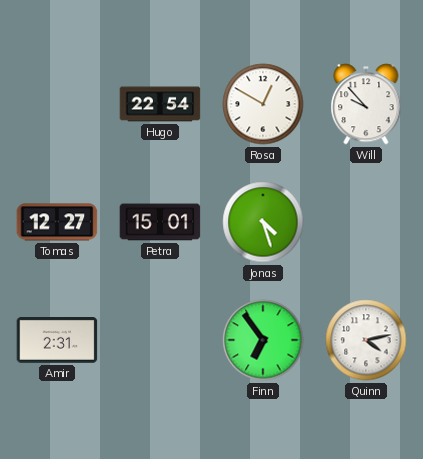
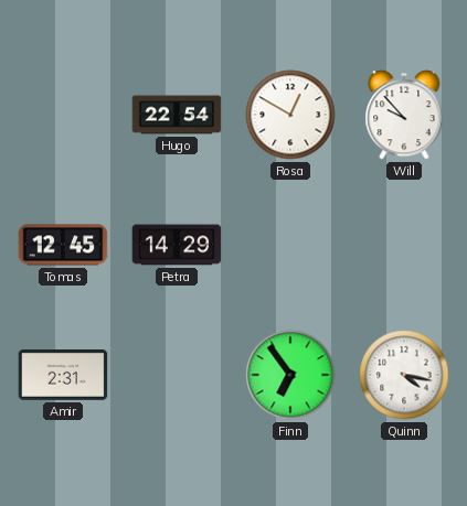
Tomas: 12:27 -> 12:45
Petra: 15:01 -> 14:29
Jonas: 4:27 -> none
Quinn: 4:13 -> 4:17
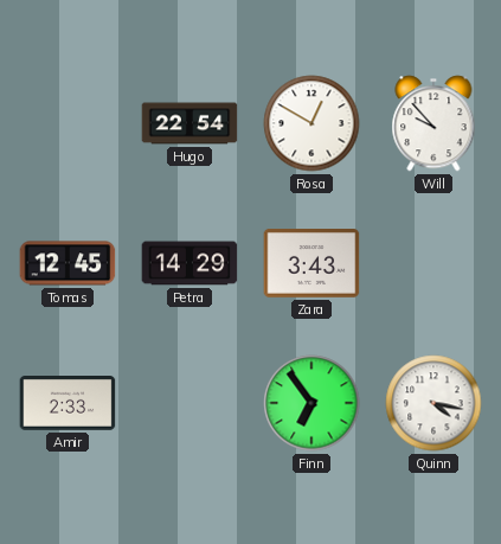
Zara: none -> 3:43
Amir: 2:31 -> 2:33
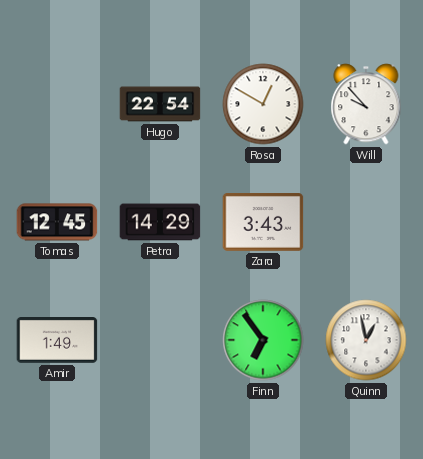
Amir: 2:33 -> 1:49
Quinn: 4:17 -> 12:58
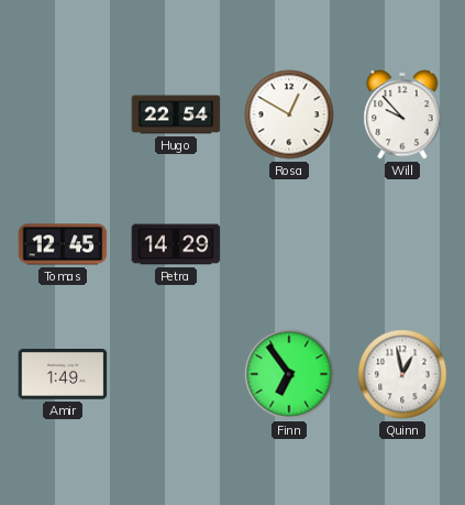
Zara: 3:43 -> none
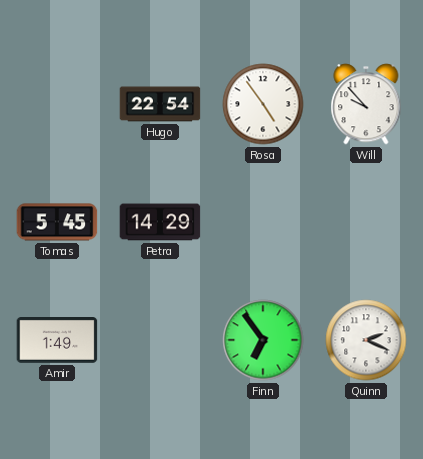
Rosa: 12:50 -> 4:54
Tomas: 12:45 -> 5:45
Quinn: 12:58 -> 2:19
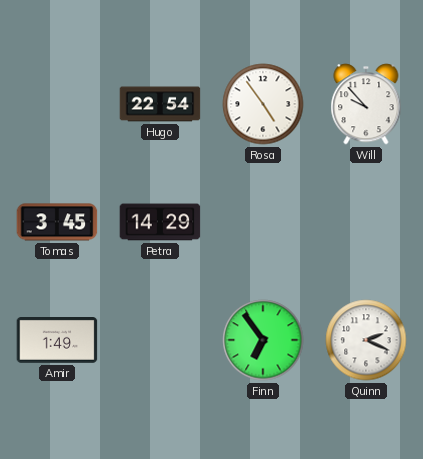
Tomas: 5:45 -> 3:45
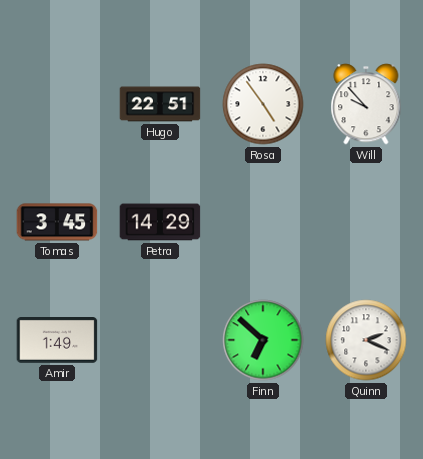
Hugo: 22:54 -> 22:51
Finn: 6:54 -> 6:52
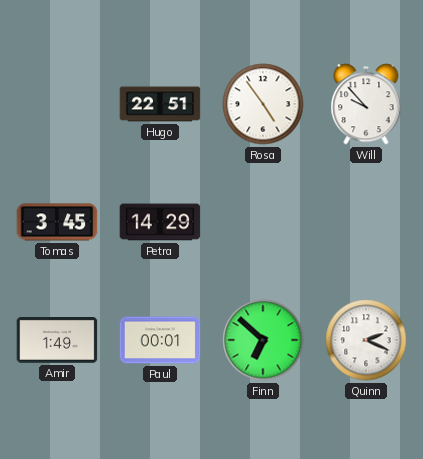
Paul: none -> 00:01
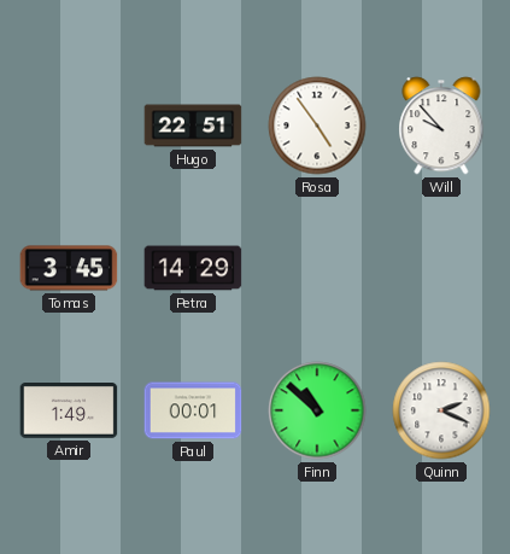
Finn: 6:52 -> 10:52
